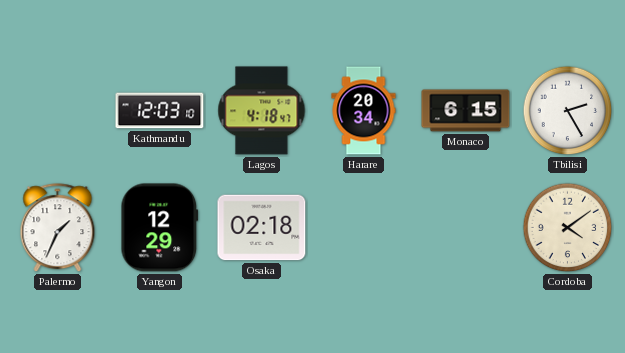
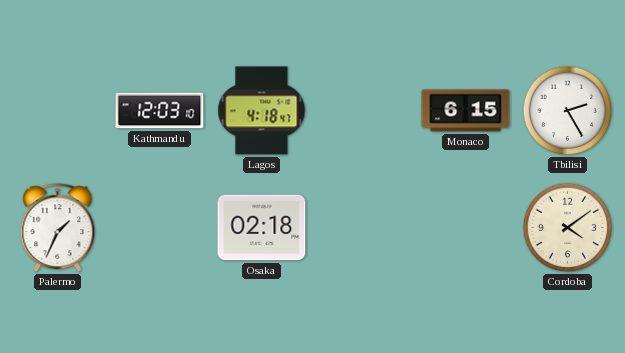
Harare: 20:34 -> none
Yangon: 12:29 -> none
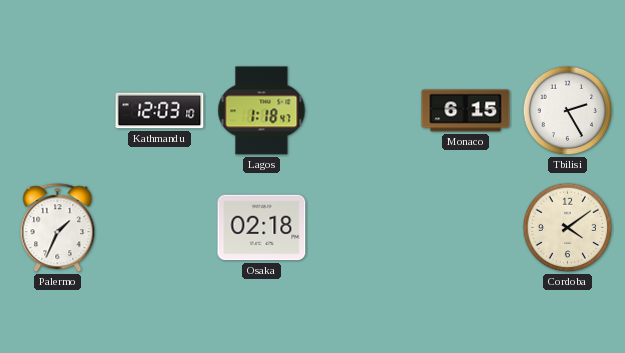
Lagos: 4:18 -> 1:18
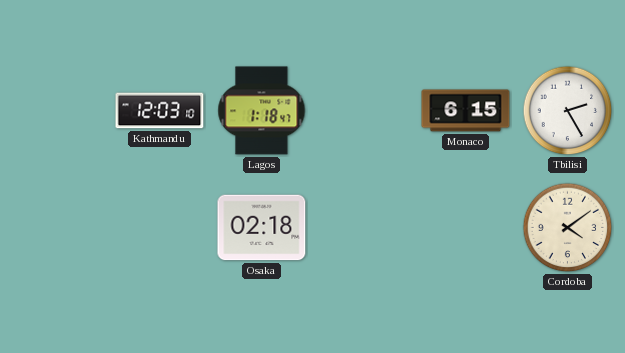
Palermo: 1:34 -> none
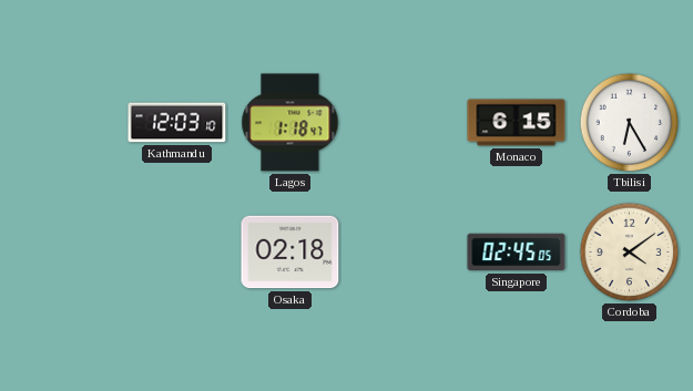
Tbilisi: 2:25 -> 6:25
Singapore: none -> 02:45
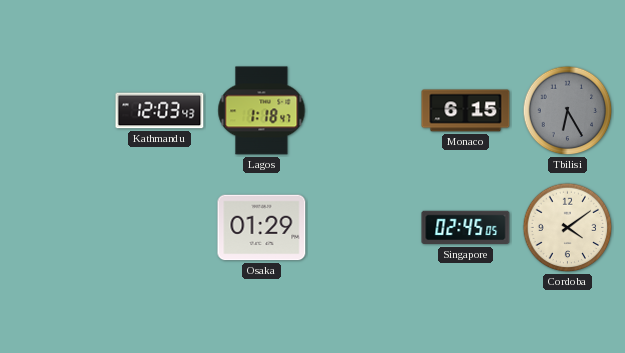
Kathmandu: 12:03:10 -> 12:03:43
Tbilisi dial: white -> grey
Osaka: 02:18 -> 01:29
